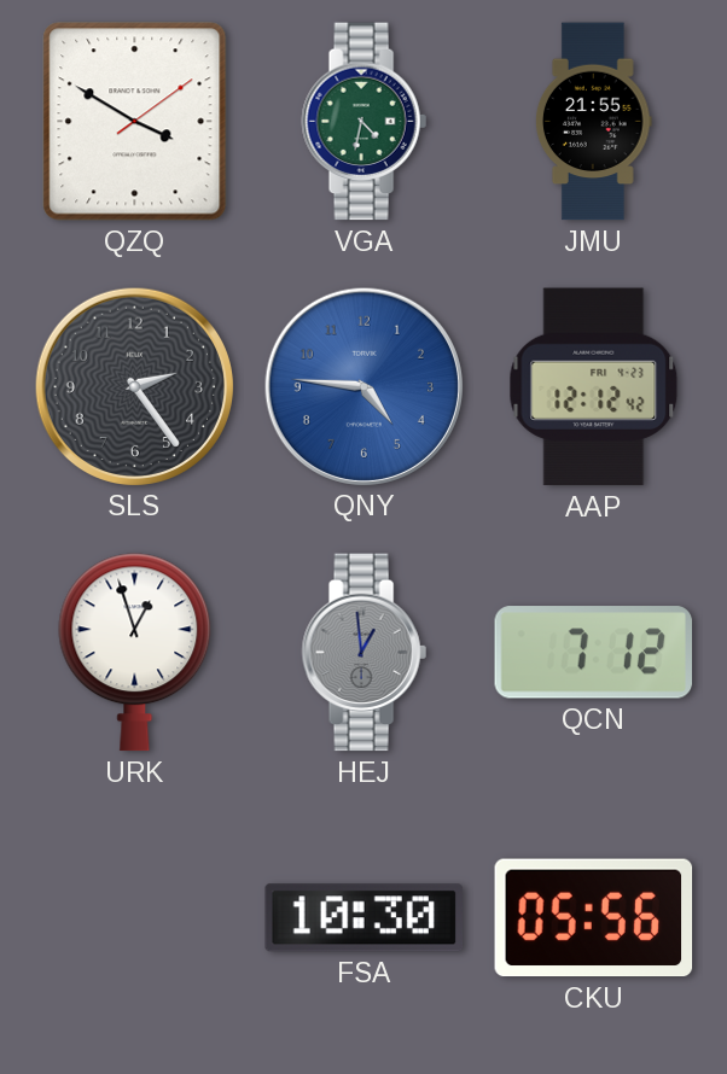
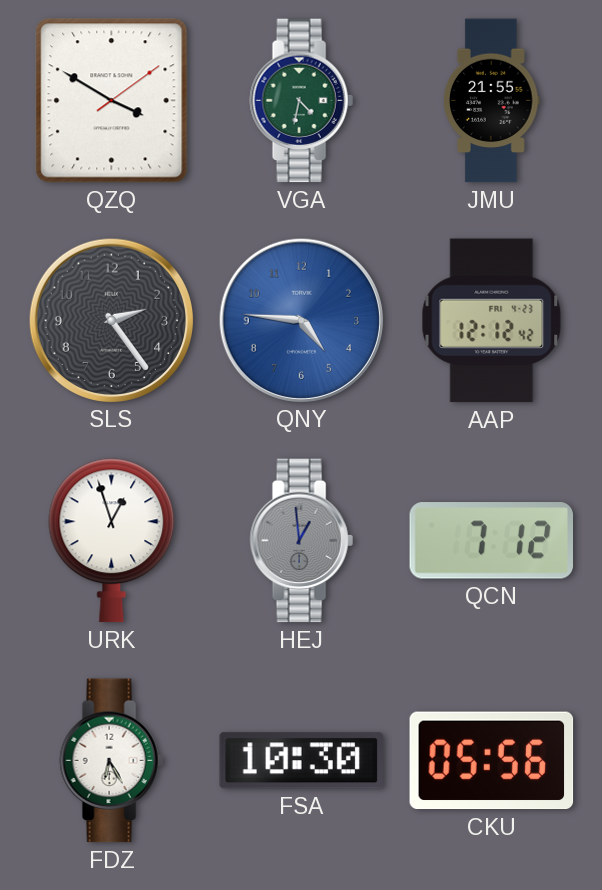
FDZ: none -> 6:25
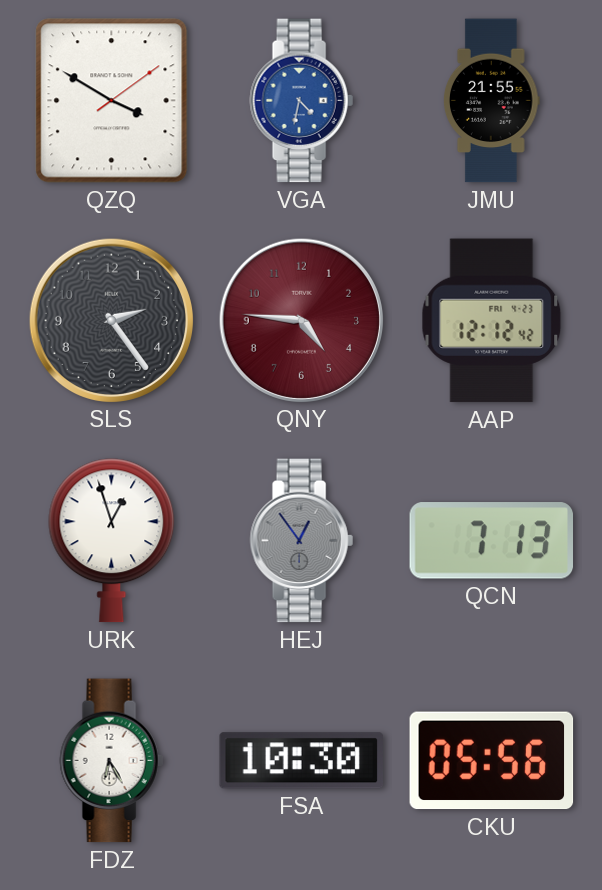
VGA dial: green -> blue
QNY dial: blue -> burgundy
HEJ: 12:59 -> 12:54
QCN: 7:12 -> 7:13
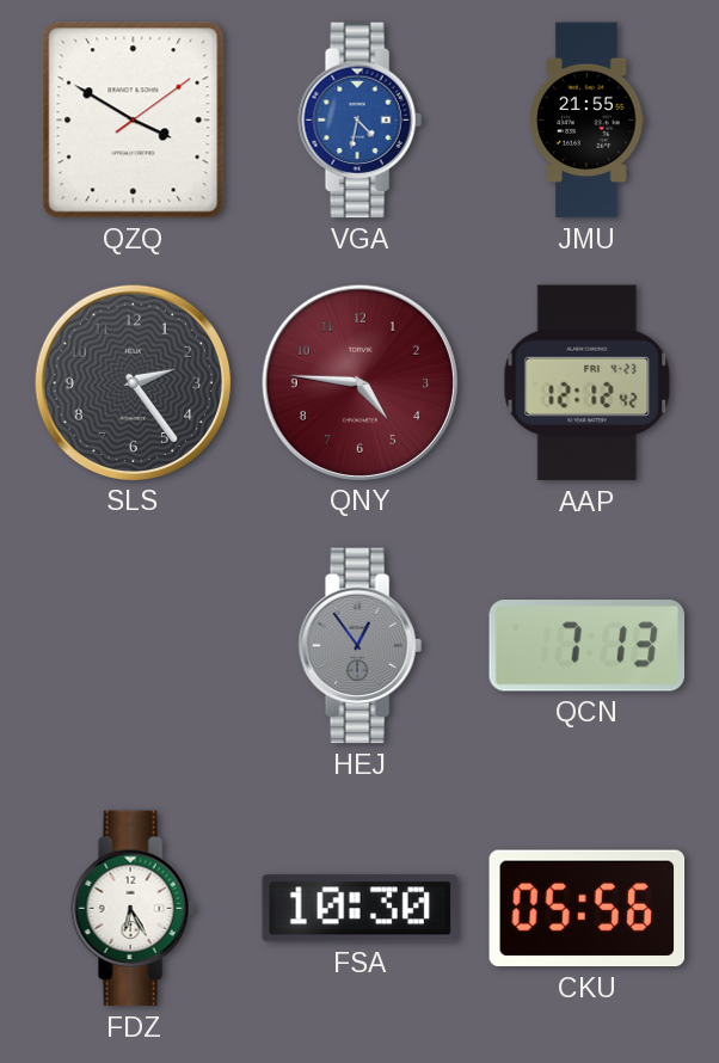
URK: 12:57 -> none
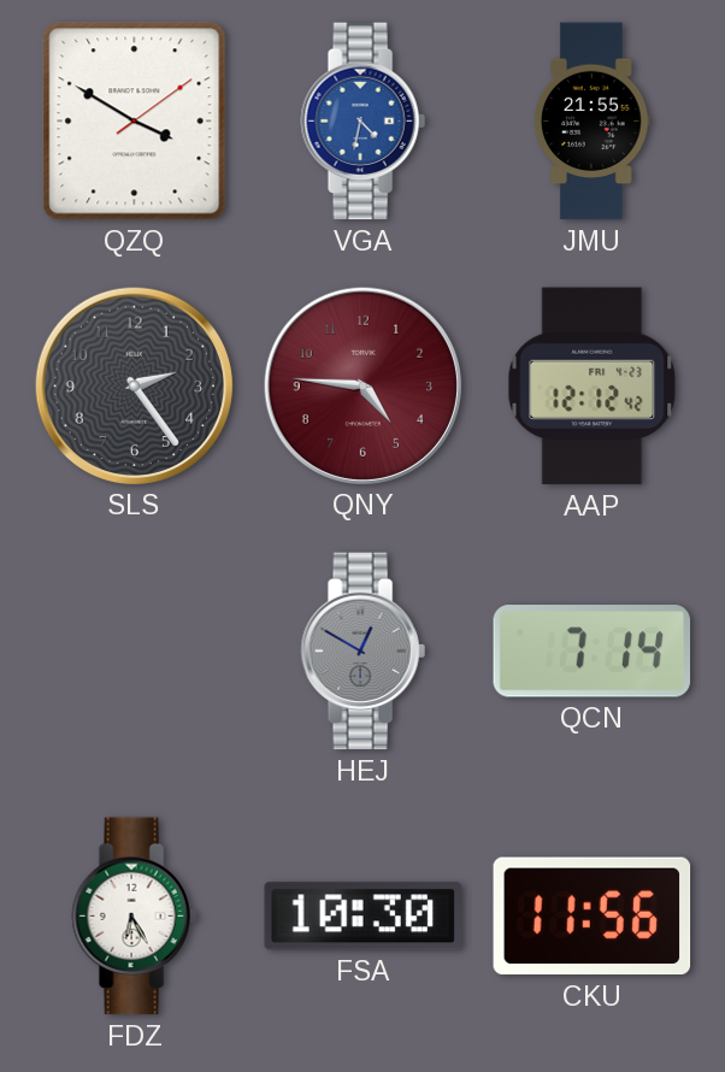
HEJ: 12:54 -> 12:50
QCN: 7:13 -> 7:14
CKU: 05:56 -> 11:56
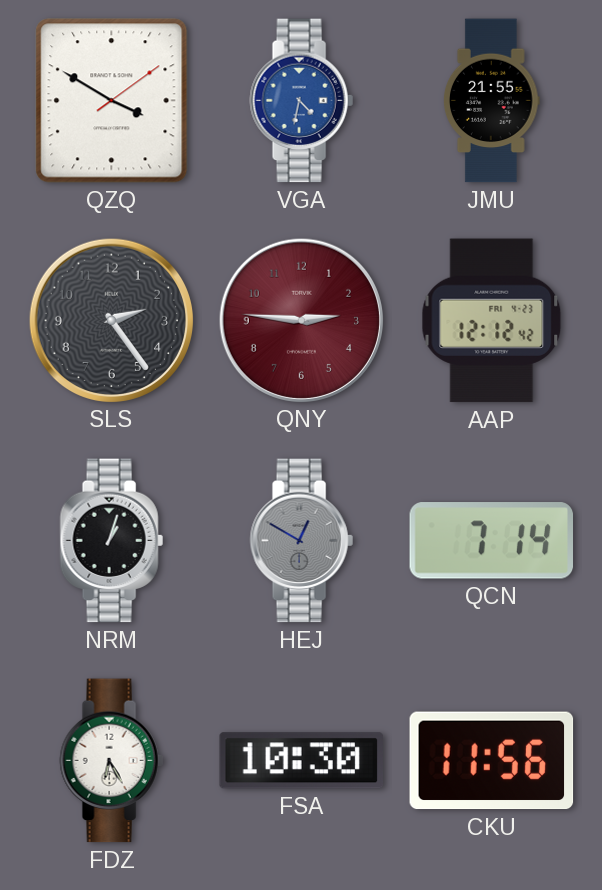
QNY: 4:46 -> 2:46
NRM: none -> 1:03
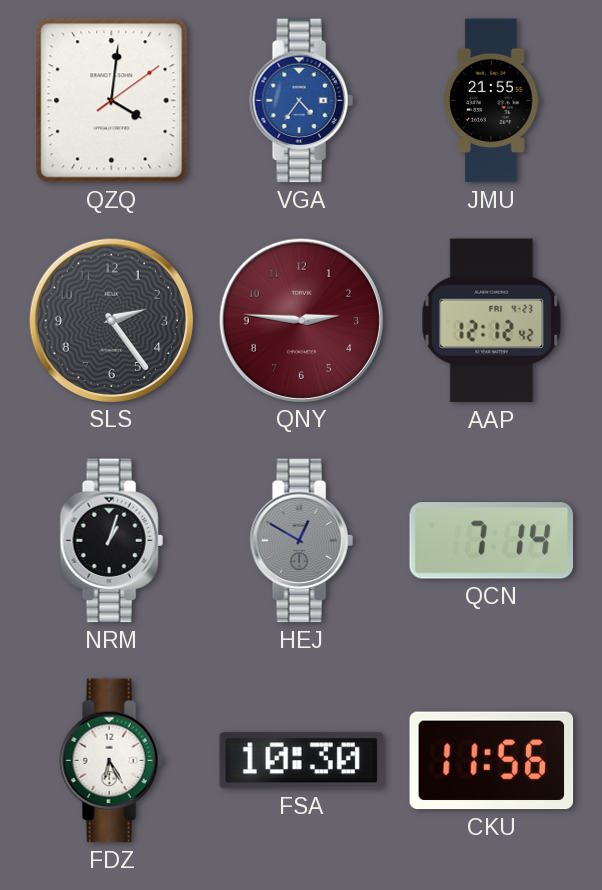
QZQ: 3:50 -> 4:01
VGA: 4:32 -> 4:36
